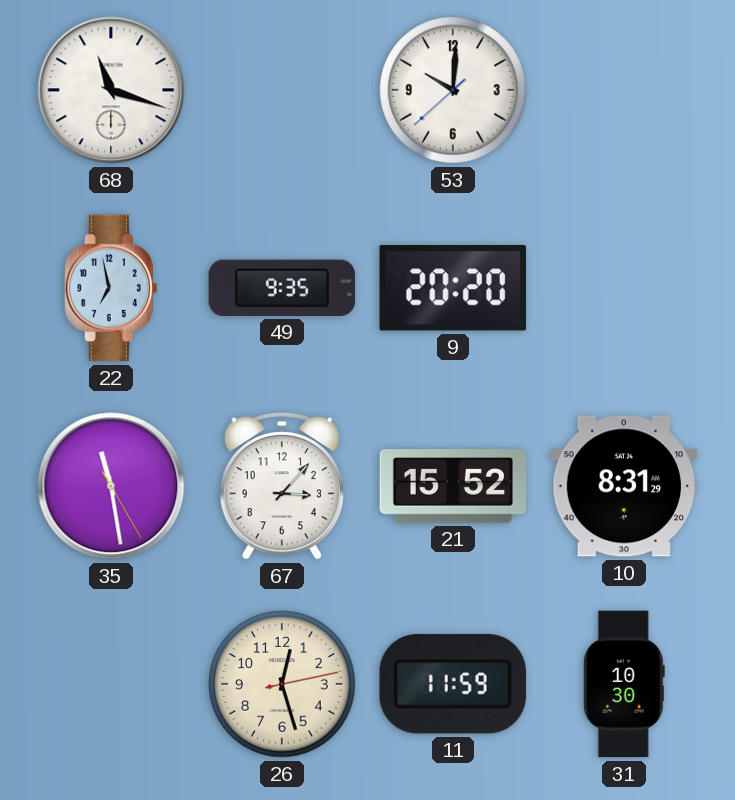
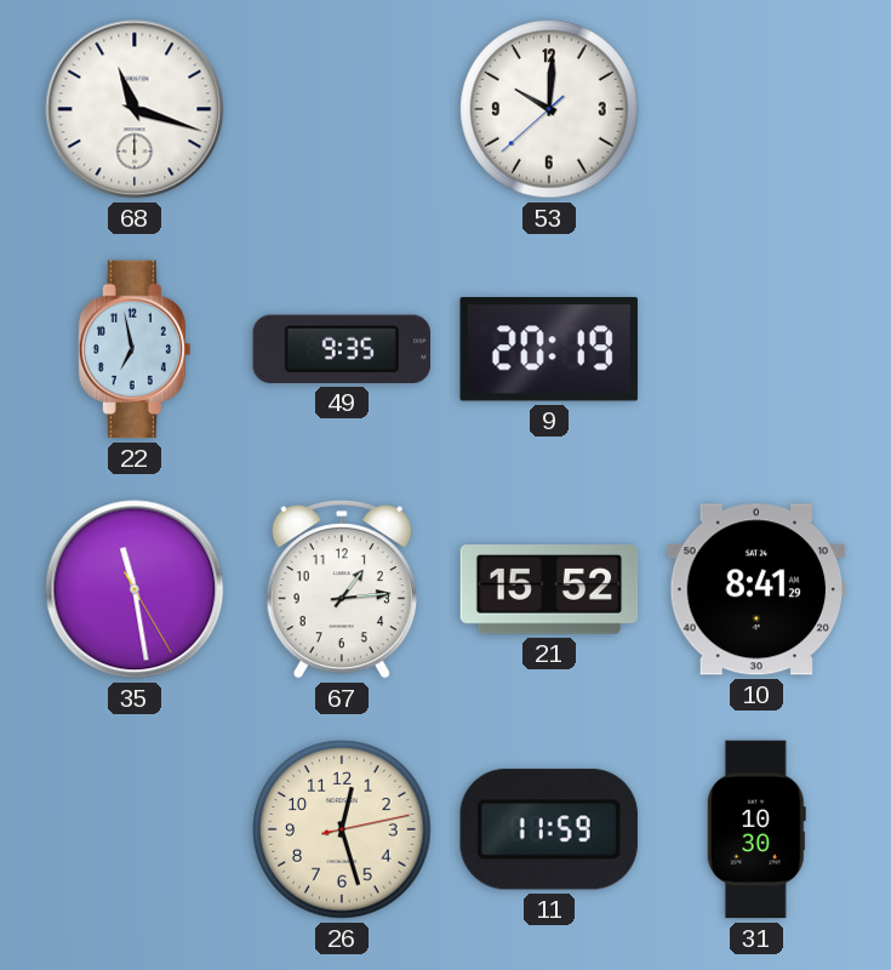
9: 20:20 -> 20:19
67: 3:07 -> 1:14
10: 8:31 -> 8:41
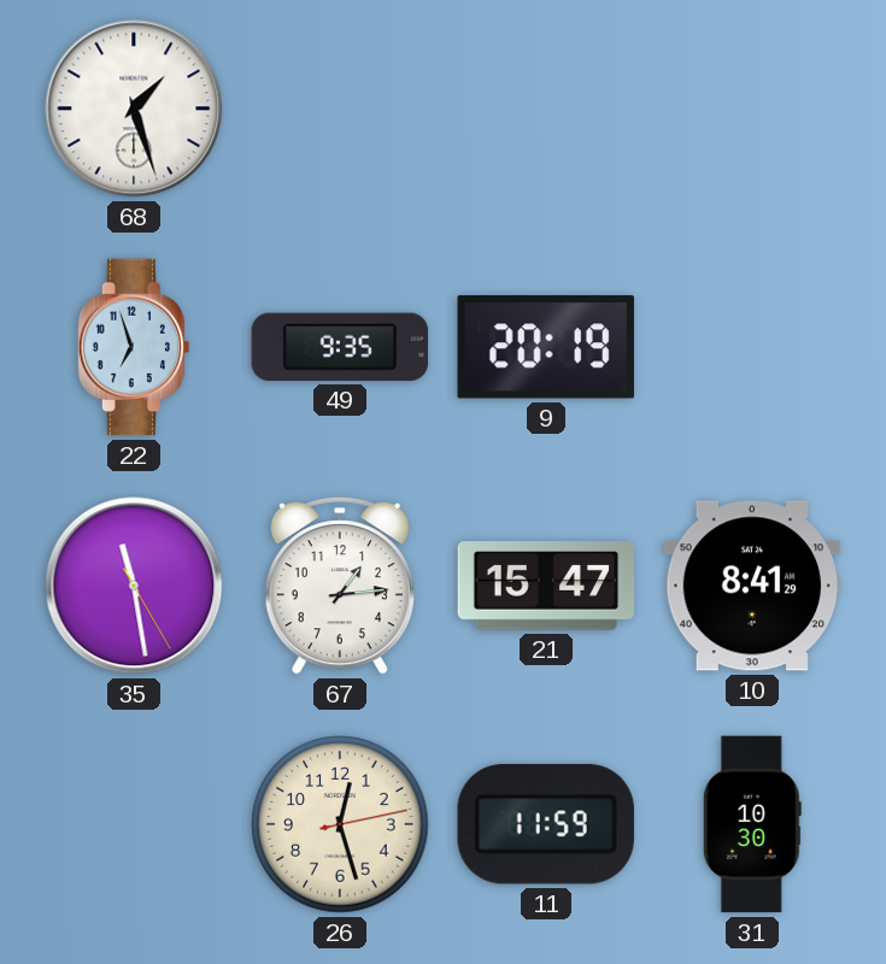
68: 11:18 -> 1:27
53: 10:00 -> none
22: 6:58 -> 6:57
21: 15:52 -> 15:47
